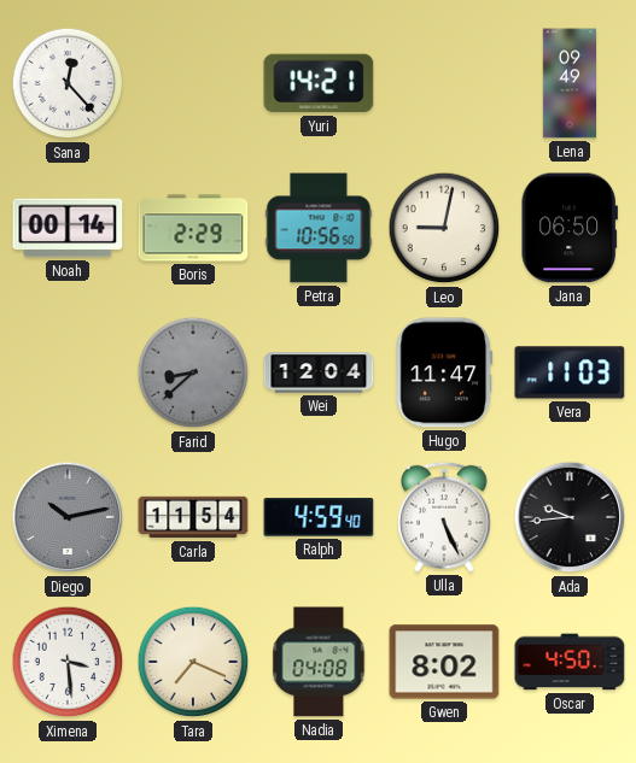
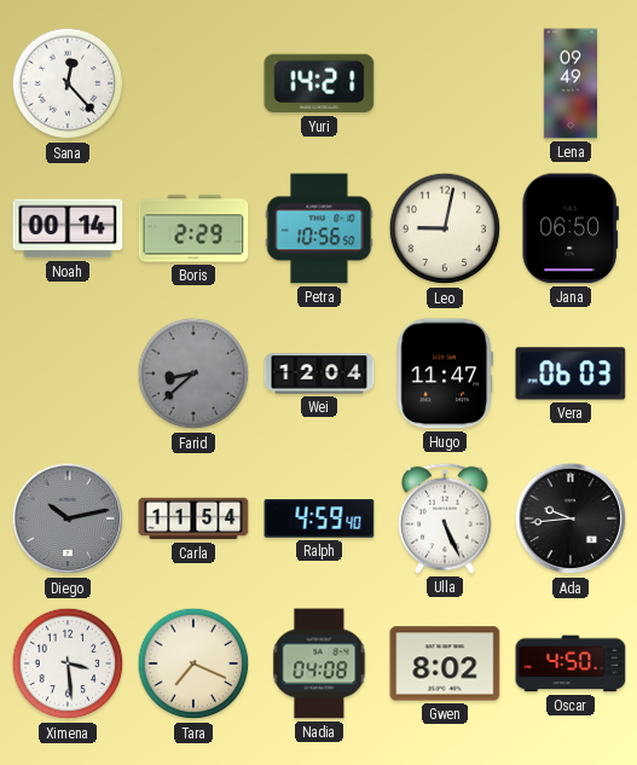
Vera: 11:03 -> 06:03
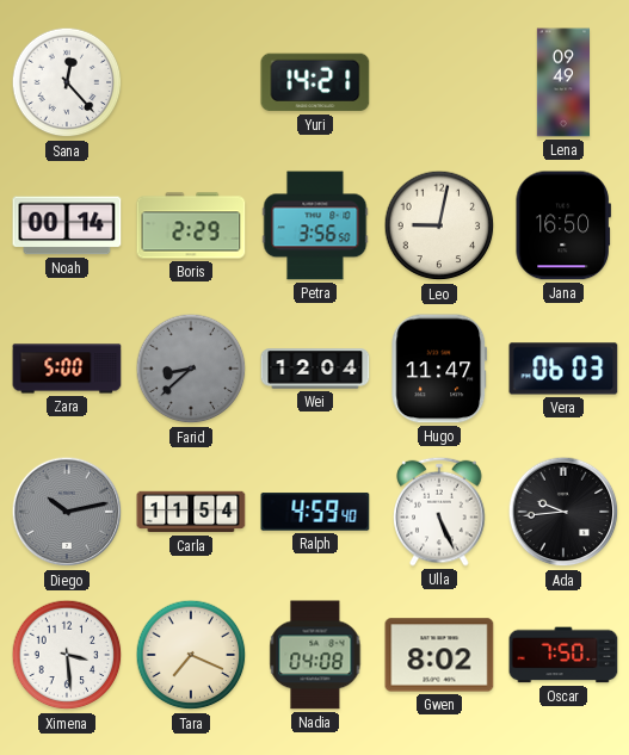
Petra: 10:56 -> 3:56
Jana: 06:50 -> 16:50
Zara: none -> 5:00
Oscar: 4:50 -> 7:50
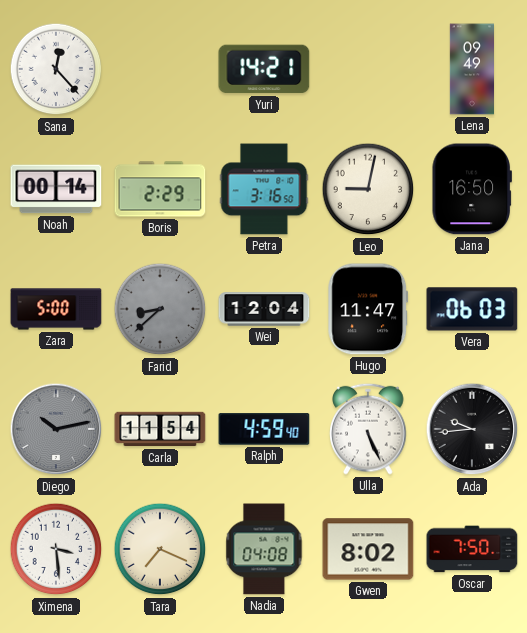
Petra: 3:56 -> 3:16
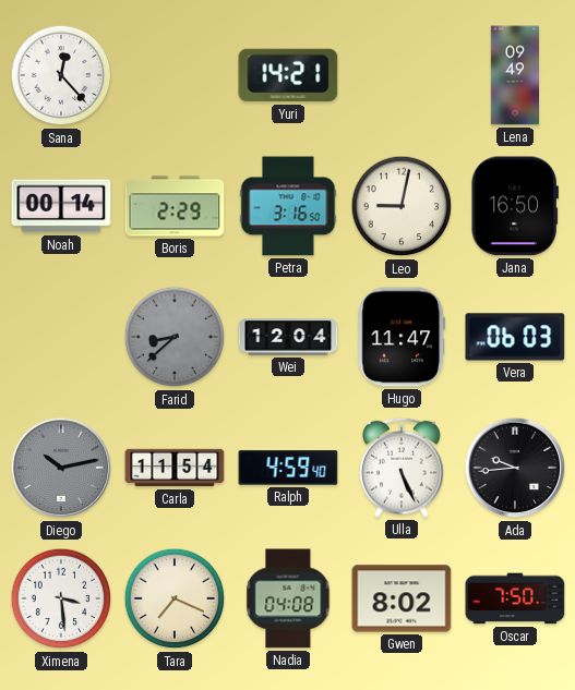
Zara: 5:00 -> none
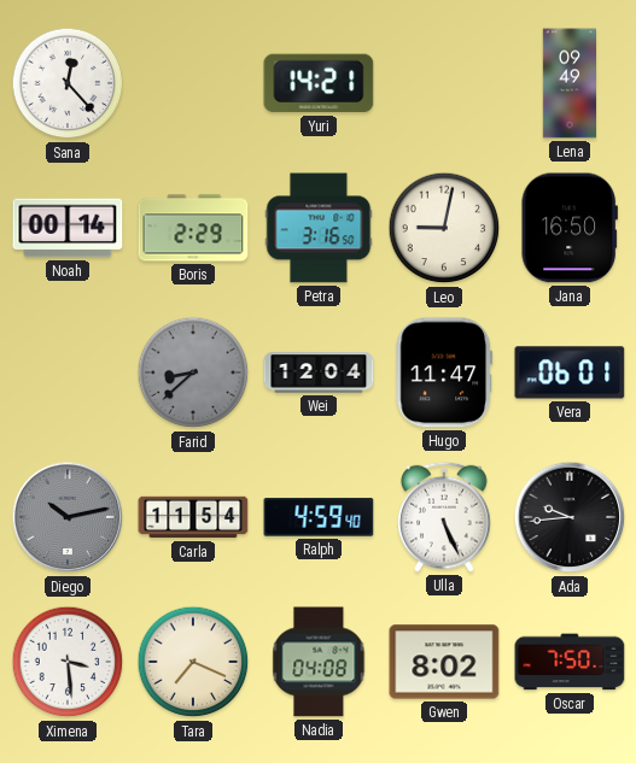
Vera: 06:03 -> 06:01
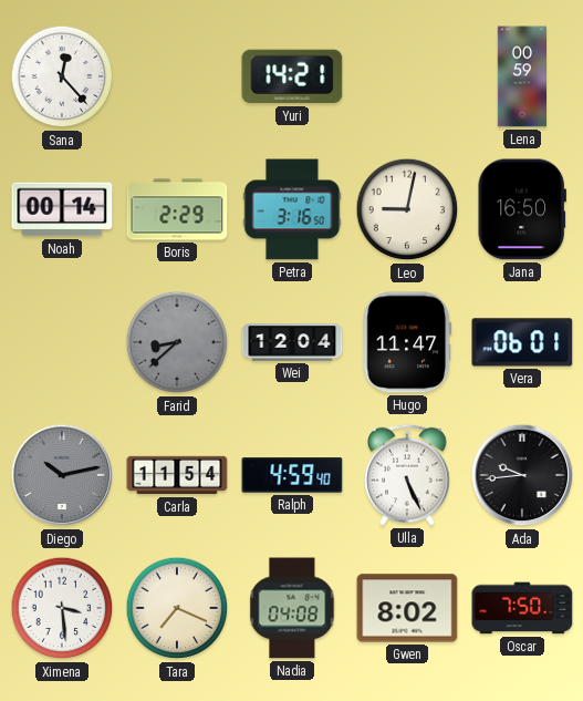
Lena: 09:49 -> 00:59
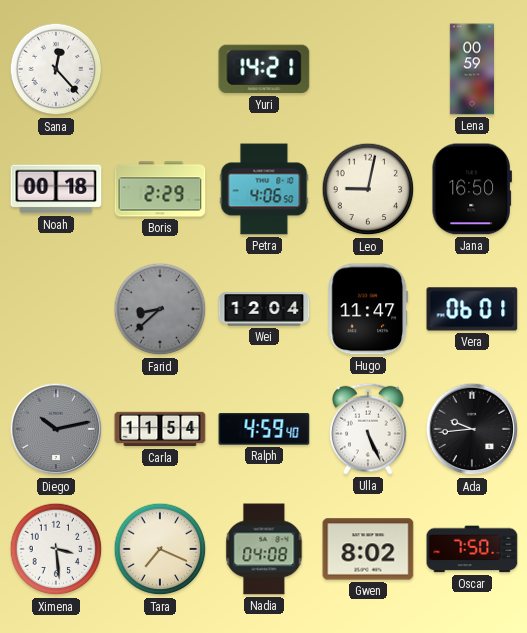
Noah: 00:14 -> 00:18
Petra: 3:16 -> 4:06
